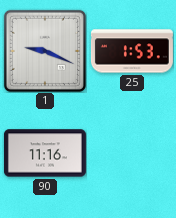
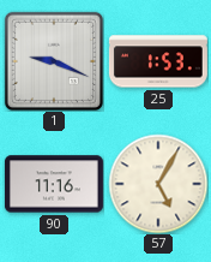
57: none -> 5:05
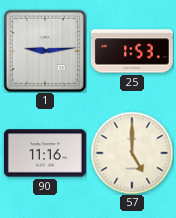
1: 9:19 -> 9:14
57: 5:05 -> 5:00
